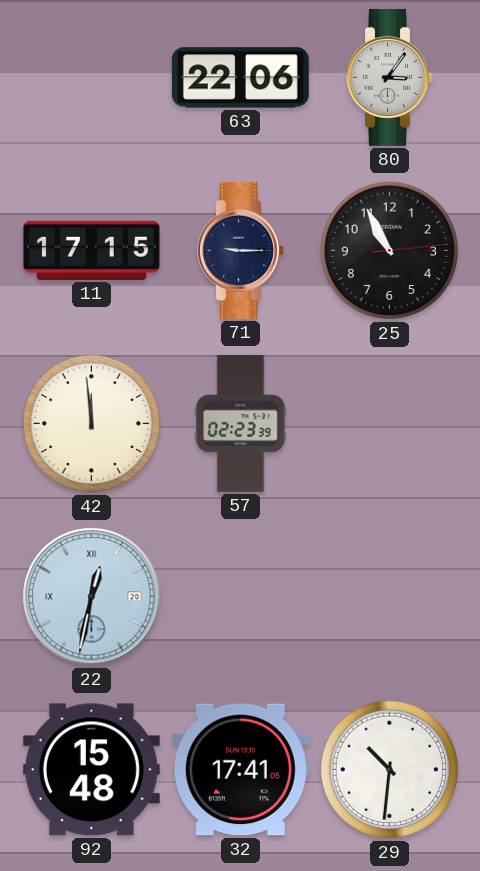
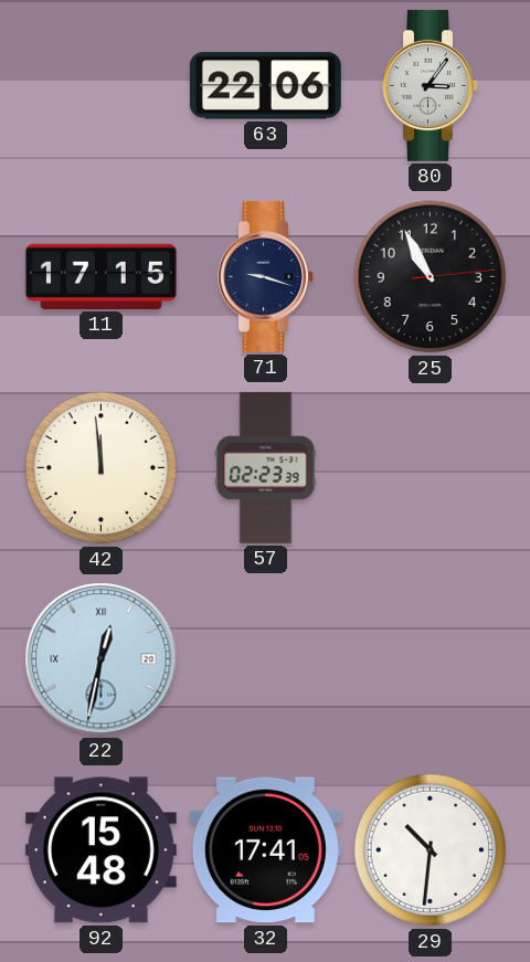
71: 9:15 -> 9:18
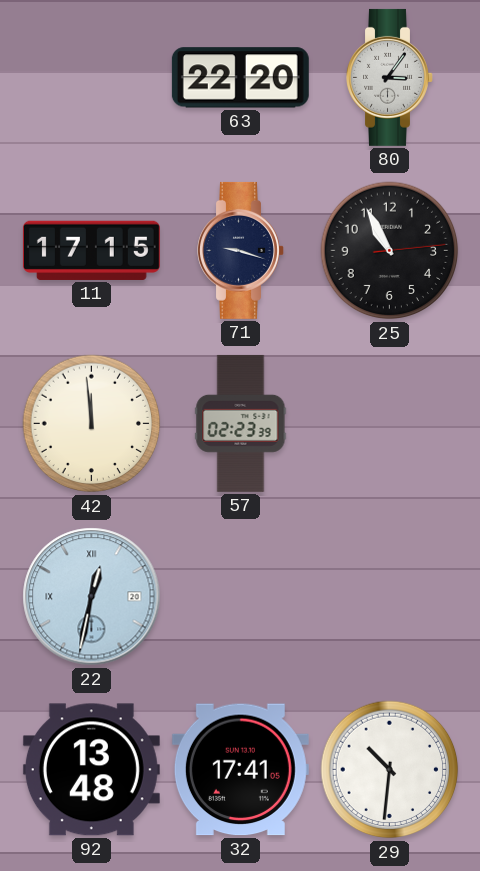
63: 22:06 -> 22:20
92: 15:48 -> 13:48
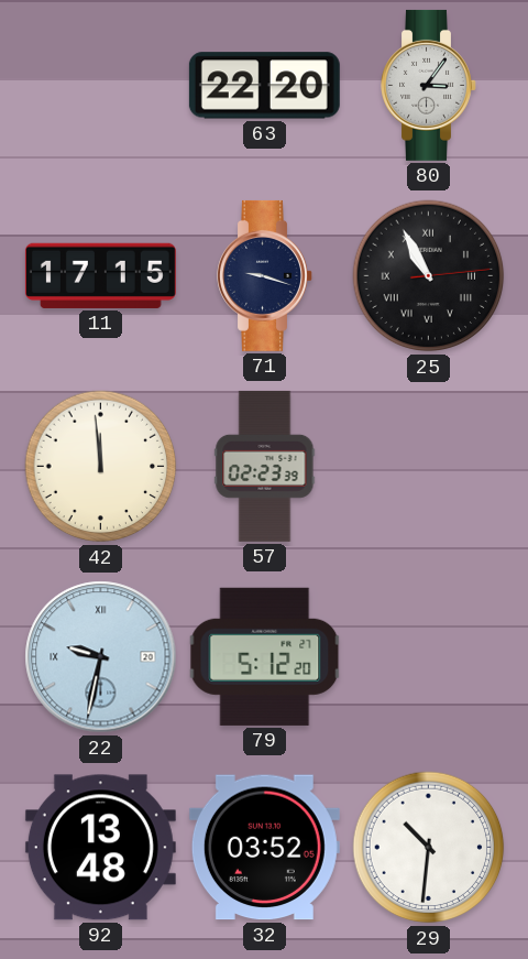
25 numerals: Arabic -> Roman
22: 12:32 -> 9:32
79: none -> 5:12
32: 17:41 -> 03:52
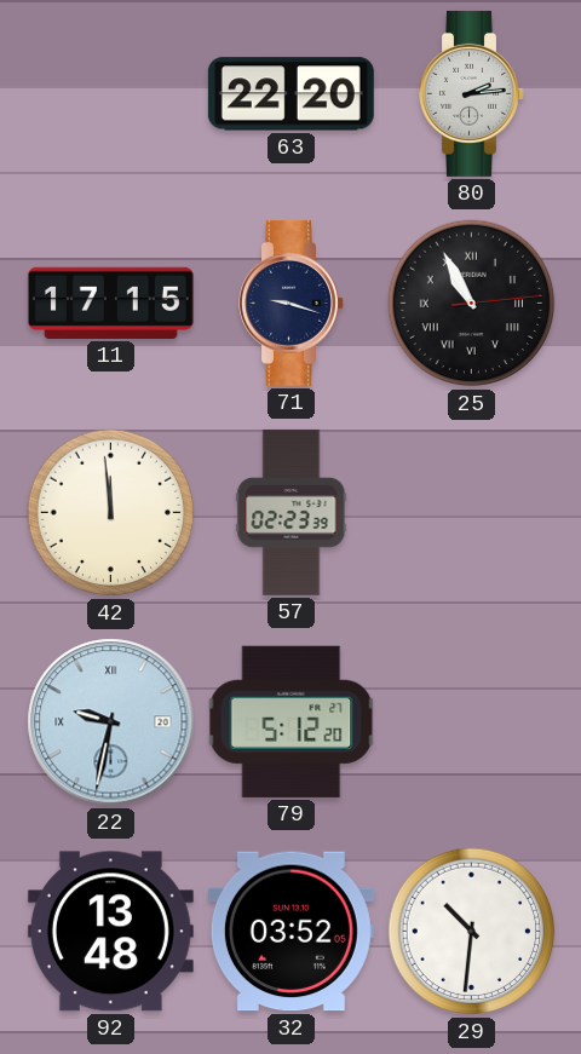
80: 3:06 -> 2:14
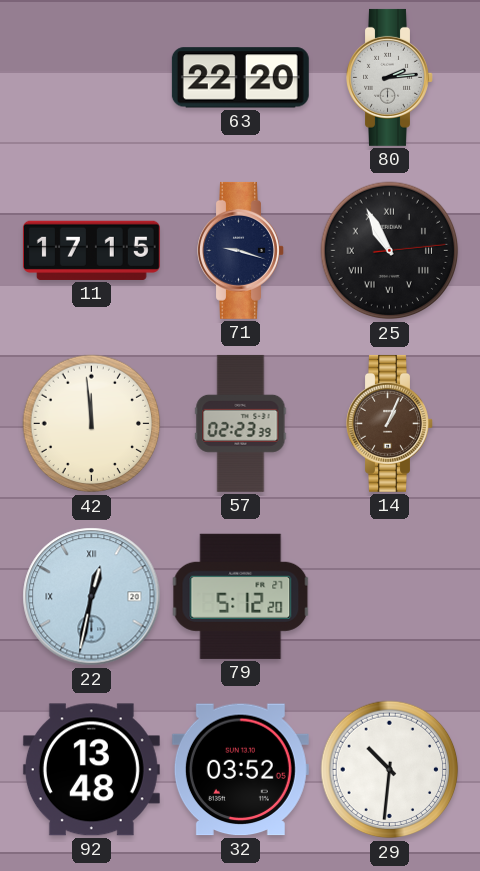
14: none -> 1:04
22: 9:32 -> 12:32
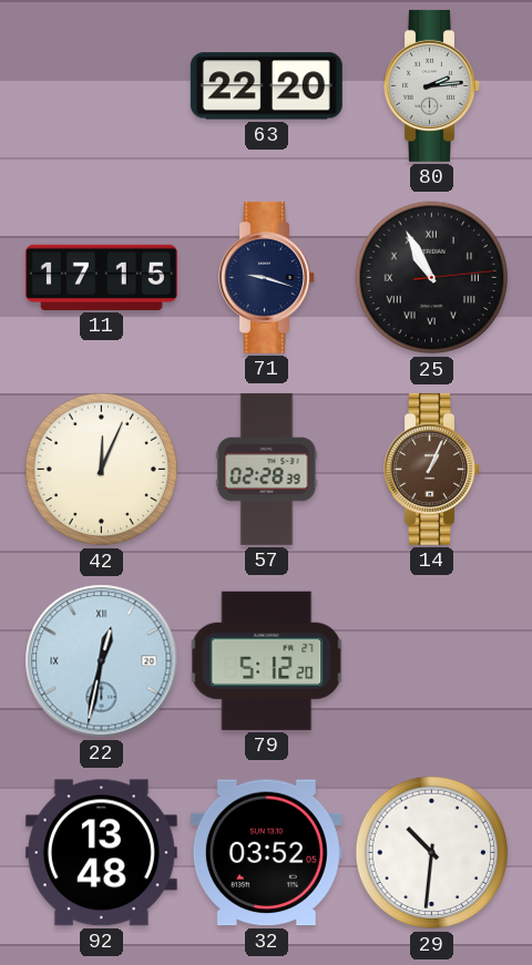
42: 11:59 -> 12:04
57: 02:23 -> 02:28
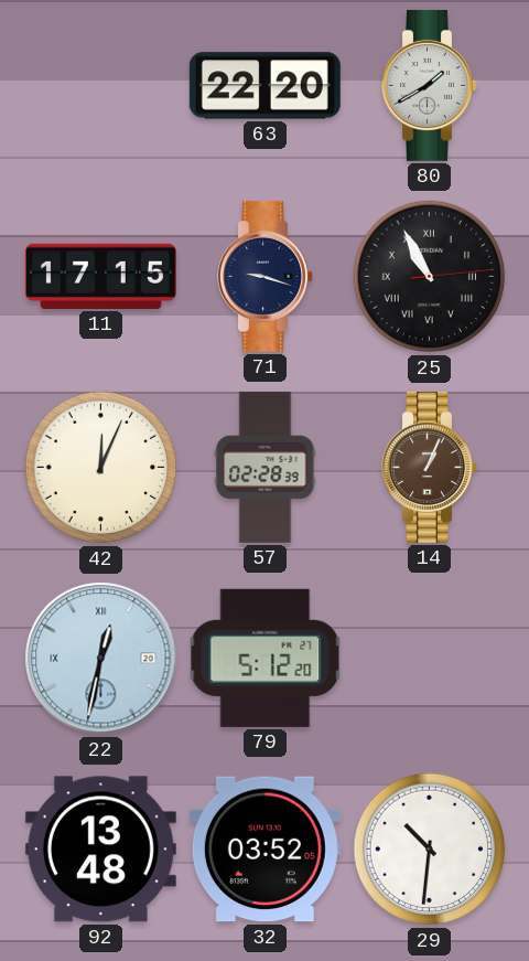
80: 2:14 -> 1:40
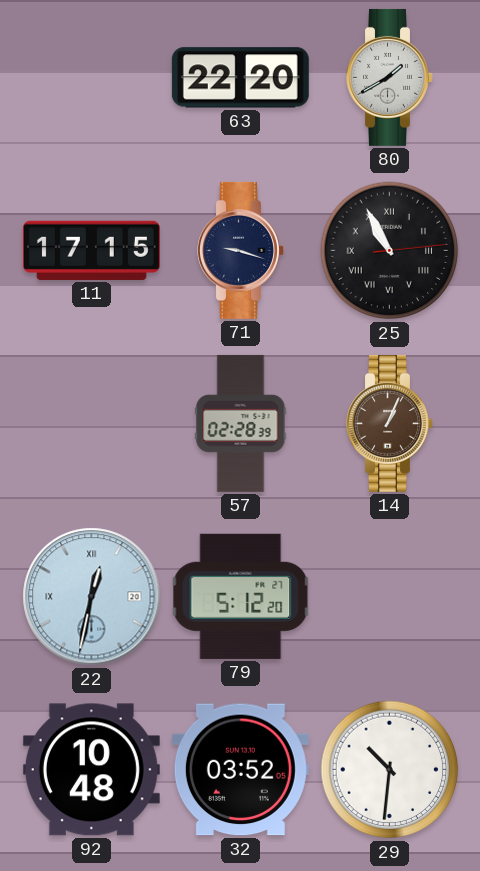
42: 12:04 -> none
92: 13:48 -> 10:48
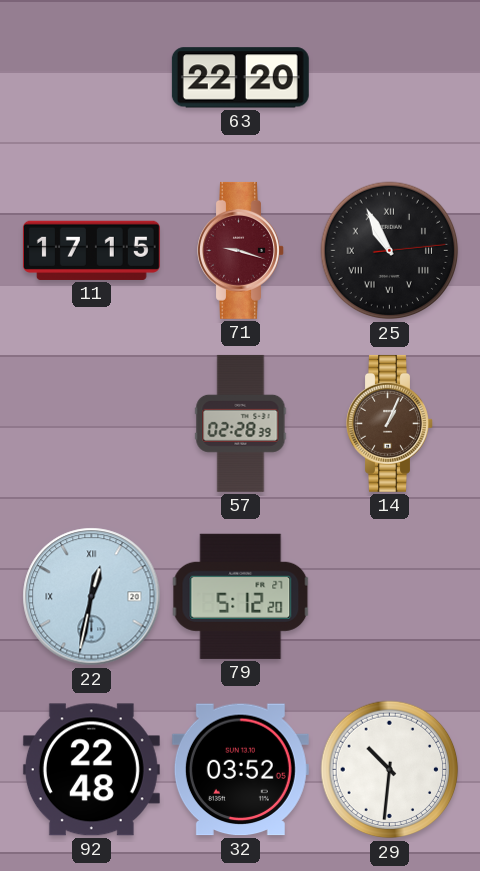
80: 1:40 -> none
71 dial: navy -> burgundy
92: 10:48 -> 22:48
